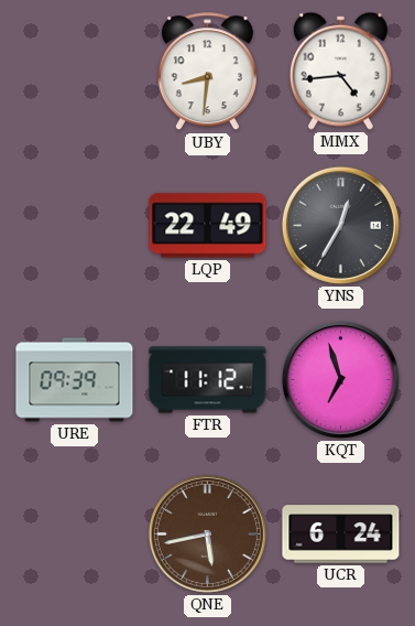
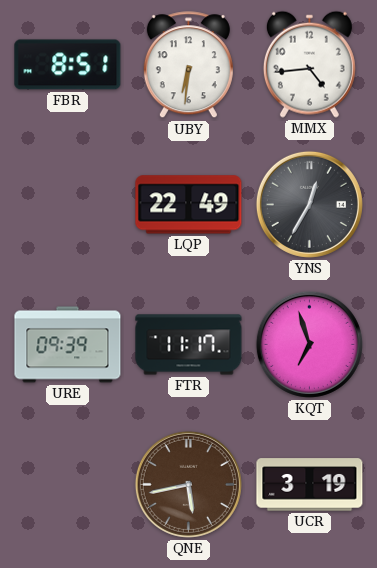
FBR: none -> 8:51
UBY: 8:31 -> 6:31
FTR: 11:12 -> 11:17
UCR: 6:24 -> 3:19
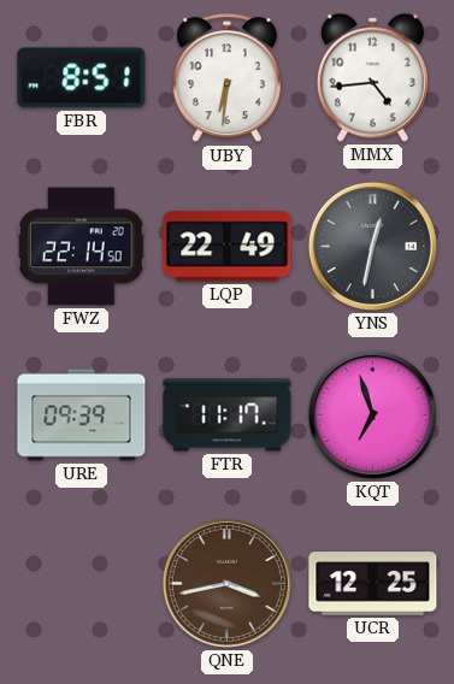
FWZ: none -> 22:14
YNS: 12:35 -> 12:32
QNE: 5:43 -> 3:43
UCR: 3:19 -> 12:25
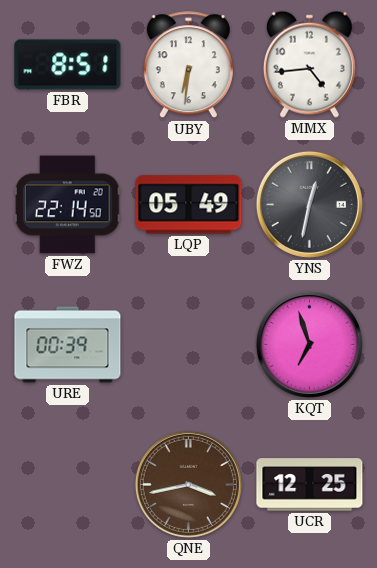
LQP: 22:49 -> 05:49
URE: 09:39 -> 00:39
FTR: 11:17 -> none
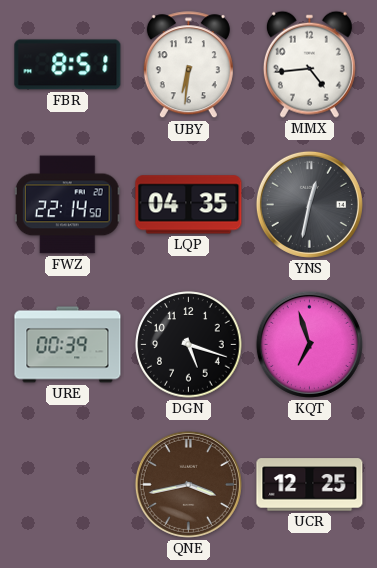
LQP: 05:49 -> 04:35
DGN: none -> 5:18
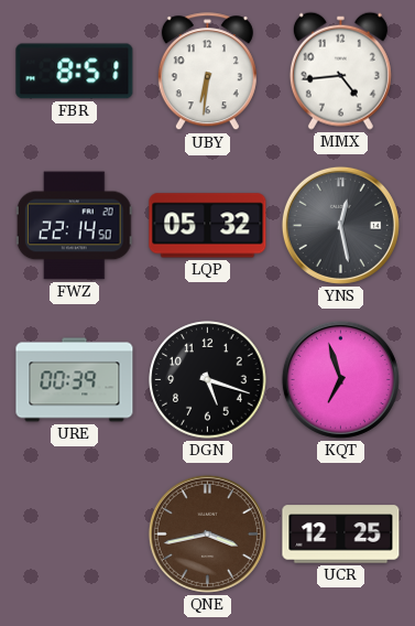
LQP: 04:35 -> 05:32
YNS: 12:32 -> 12:28
